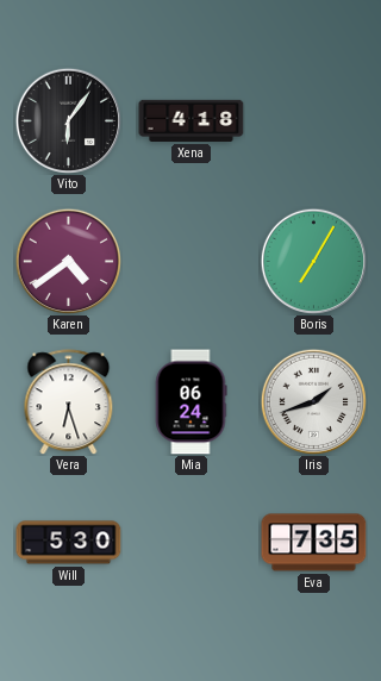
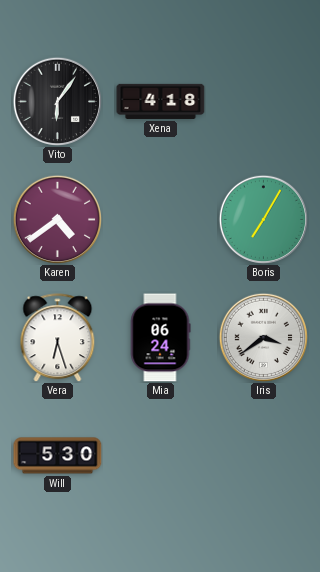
Iris: 1:42 -> 3:39
Eva: 7:35 -> none
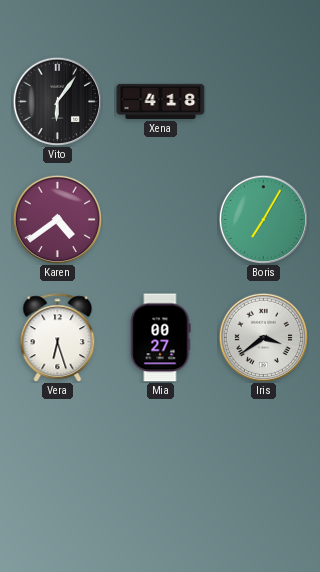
Mia: 06:24 -> 00:27
Will: 5:30 -> none
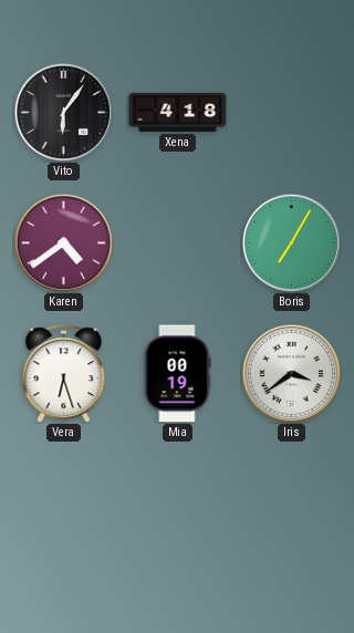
Mia: 00:27 -> 00:19
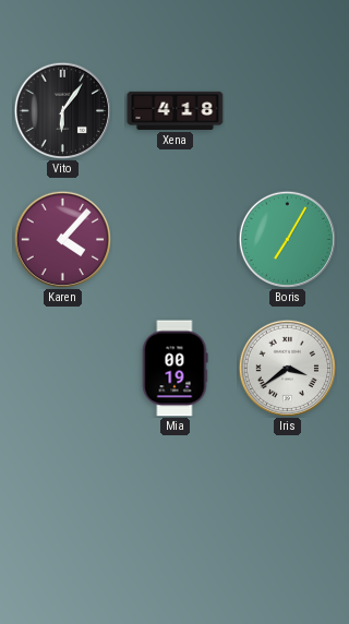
Karen: 4:39 -> 4:07
Vera: 6:27 -> none
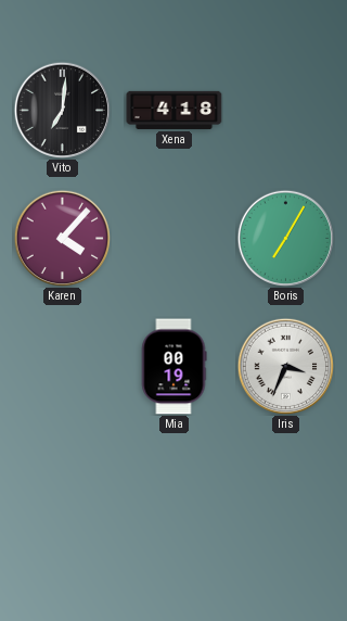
Vito: 6:06 -> 7:01
Iris: 3:39 -> 3:34
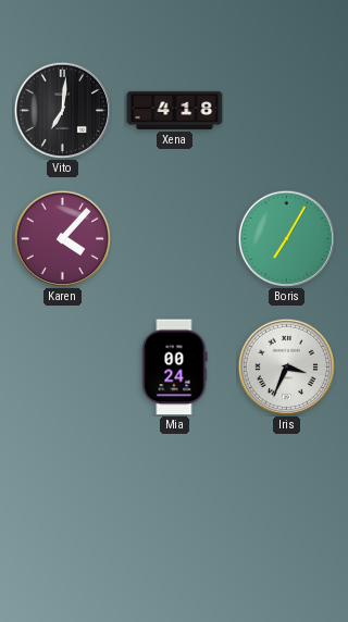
Mia: 00:19 -> 00:24
